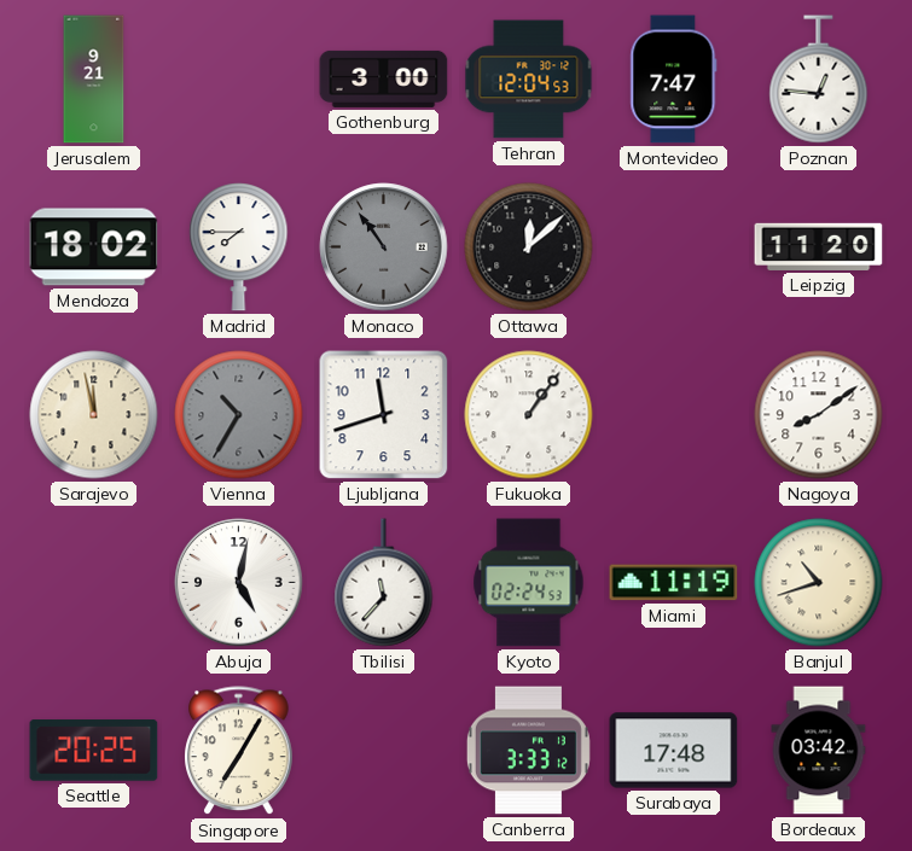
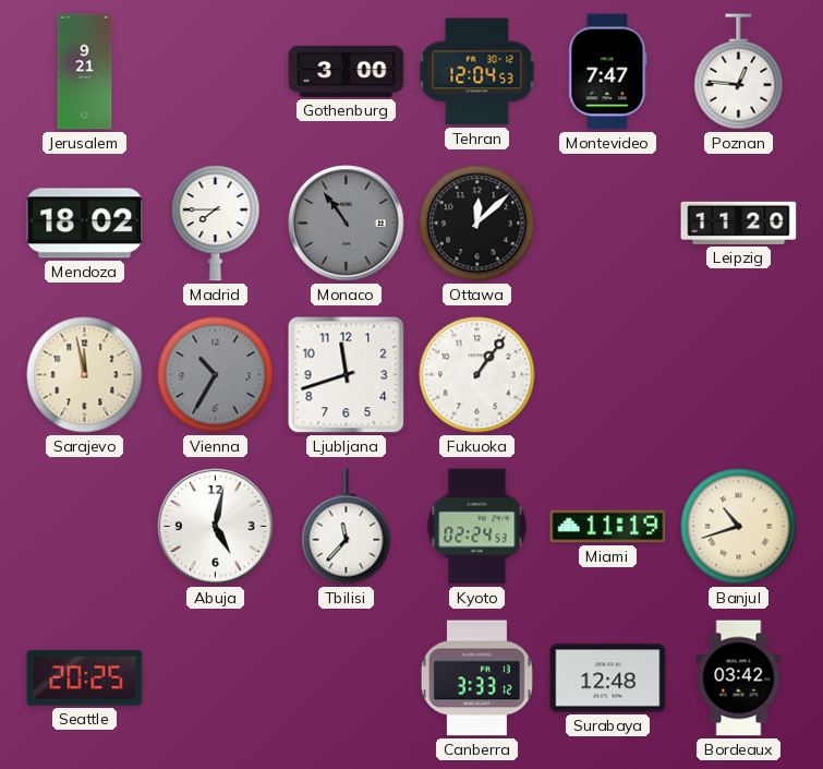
Nagoya: 8:09 -> none
Singapore: 7:05 -> none
Surabaya: 17:48 -> 12:48
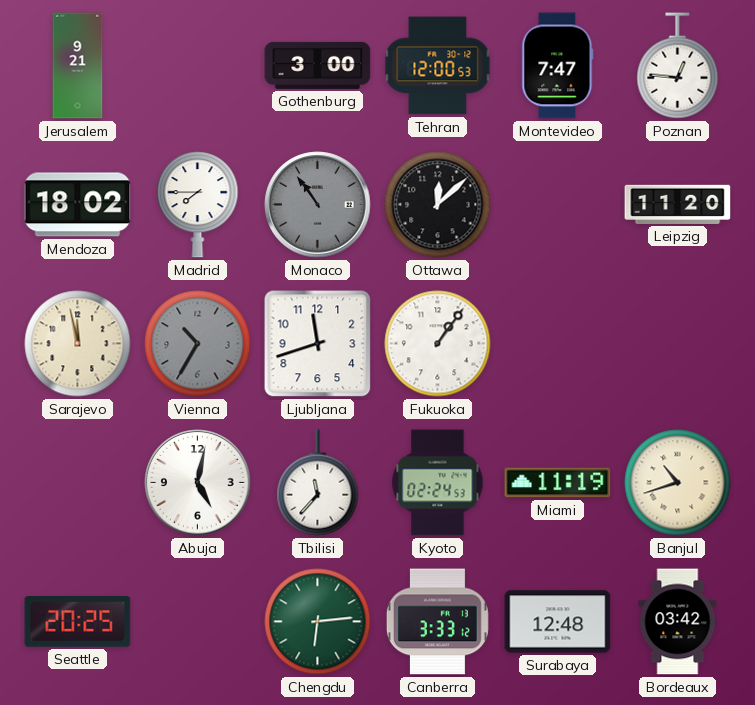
Tehran: 12:04 -> 12:00
Chengdu: none -> 6:14
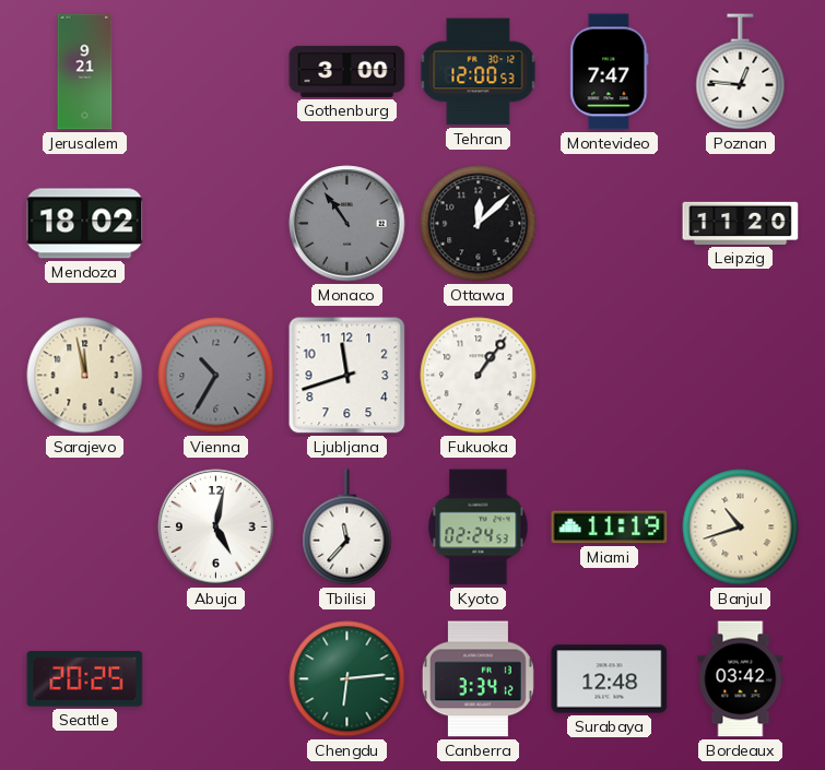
Madrid: 7:45 -> none
Canberra: 3:33 -> 3:34
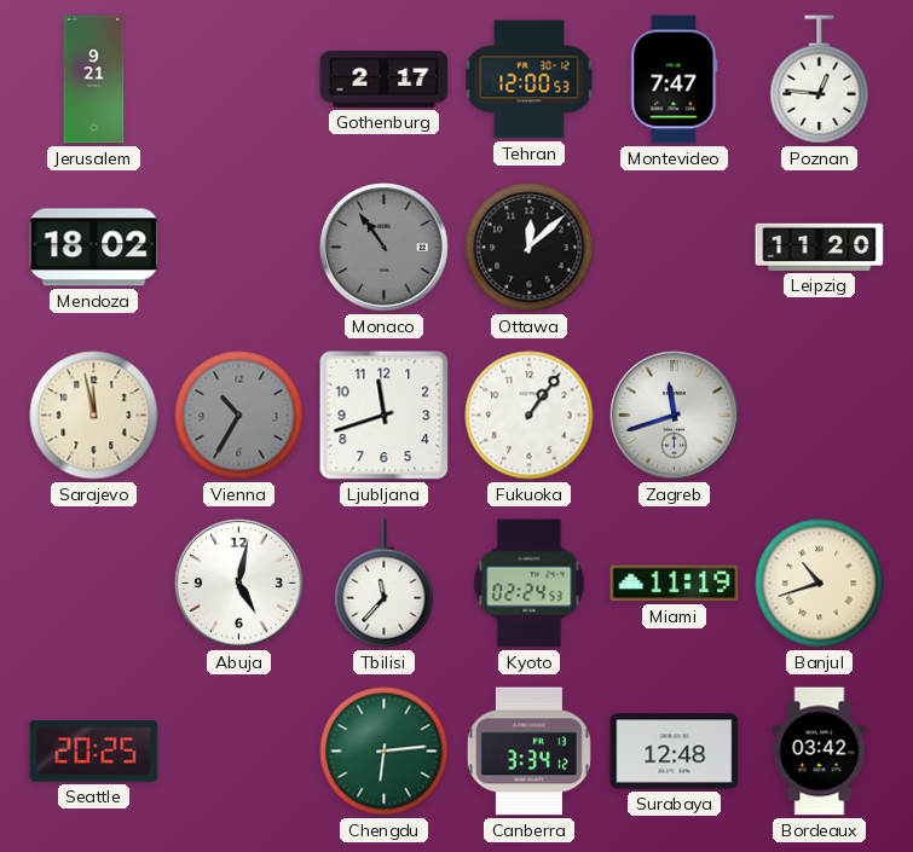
Gothenburg: 3:00 -> 2:17
Zagreb: none -> 11:42
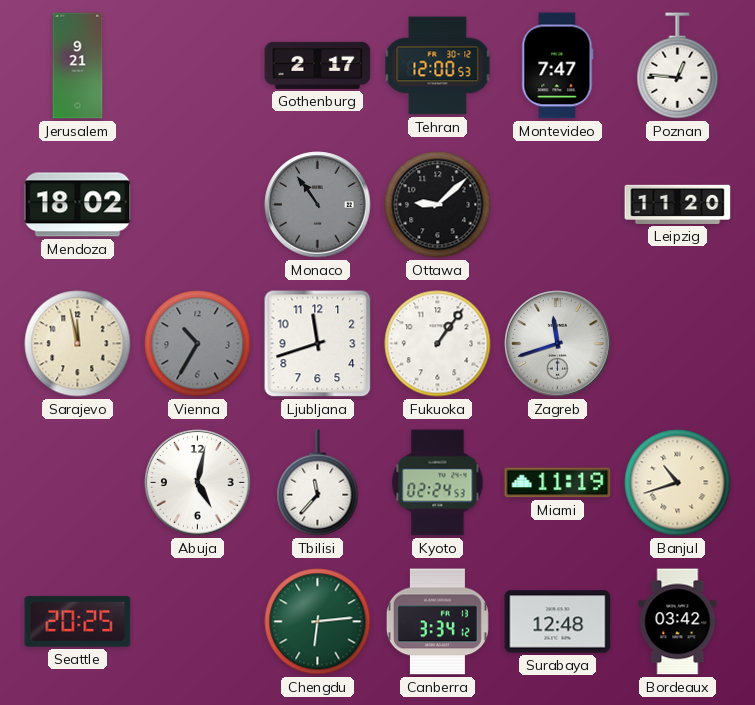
Ottawa: 12:08 -> 9:08
